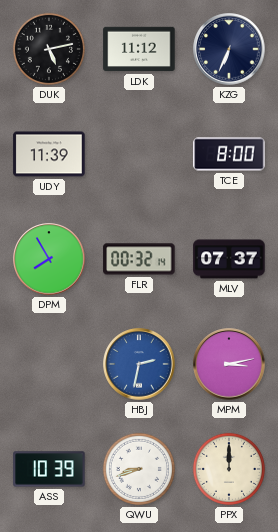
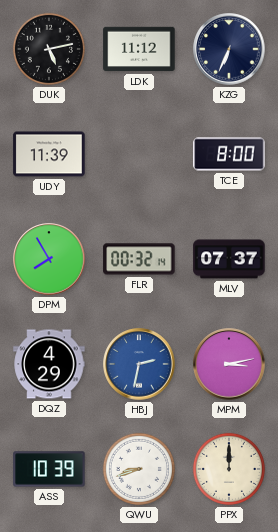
DQZ: none -> 4:29
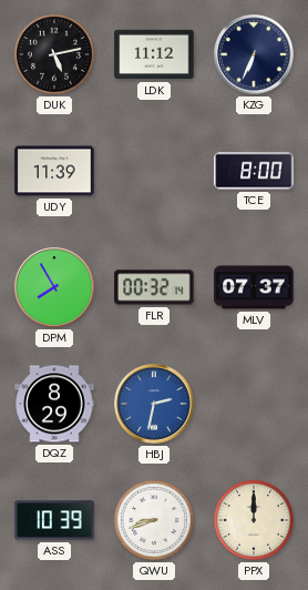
DQZ: 4:29 -> 8:29
MPM: 3:13 -> none
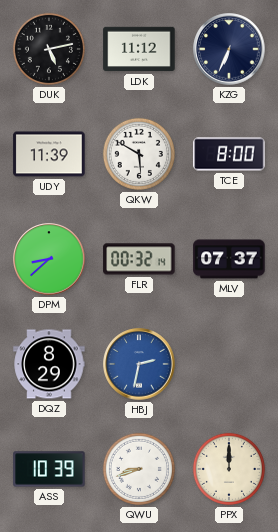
QKW: none -> 5:50
DPM: 7:55 -> 8:38
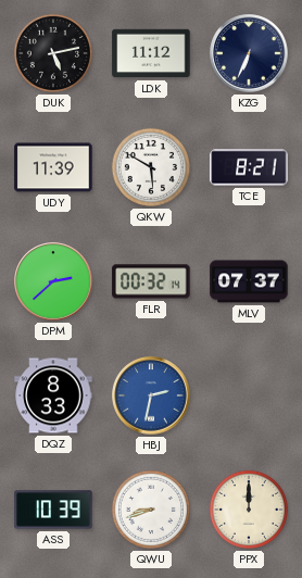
TCE: 8:00 -> 8:21
DPM: 8:38 -> 2:38
DQZ: 8:29 -> 8:33
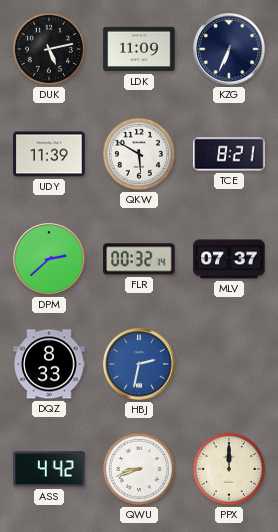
LDK: 11:12 -> 11:09
ASS: 10:39 -> 4:42
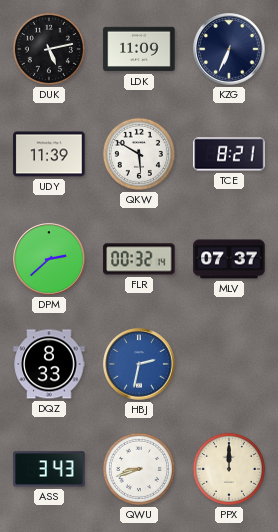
ASS: 4:42 -> 3:43
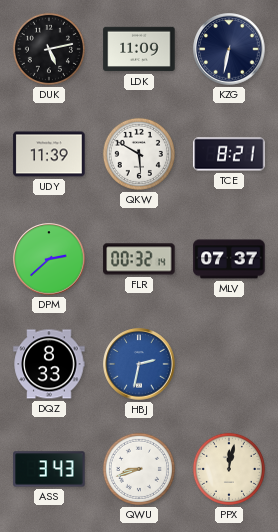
KZG: 6:34 -> 6:32
PPX: 12:00 -> 12:02
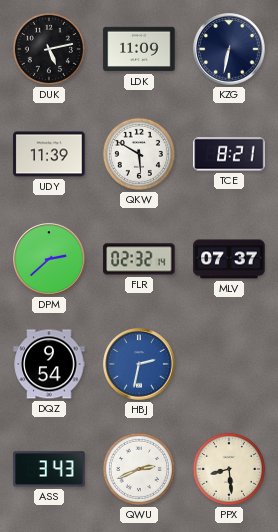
FLR: 00:32 -> 02:32
DQZ: 8:33 -> 9:54
QWU: 8:42 -> 2:41
PPX: 12:02 -> 8:29
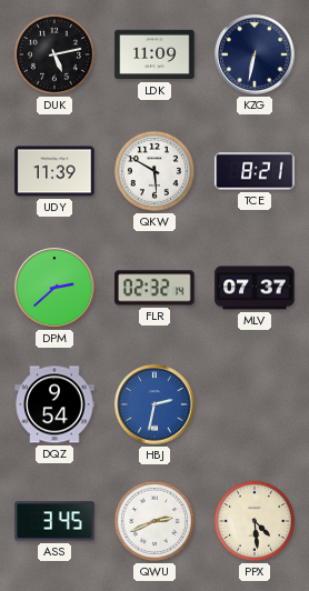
ASS: 3:43 -> 3:45
PPX: 8:29 -> 4:29
